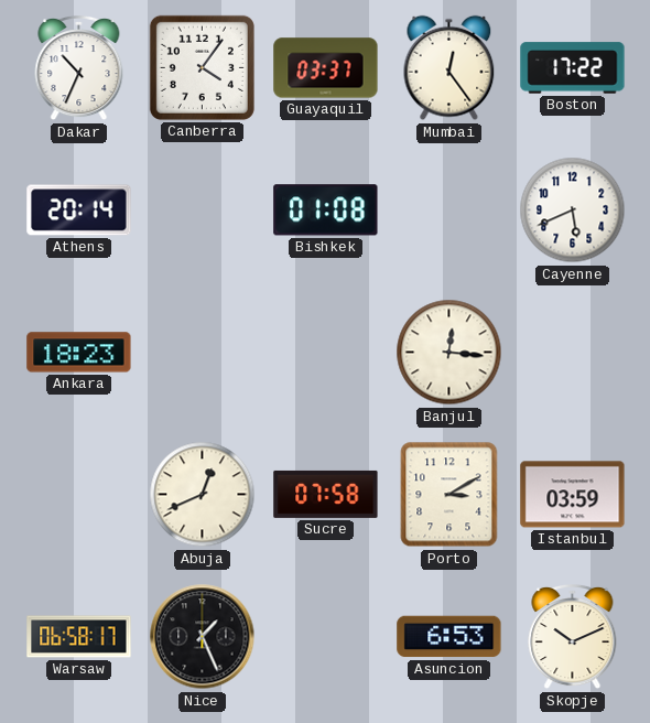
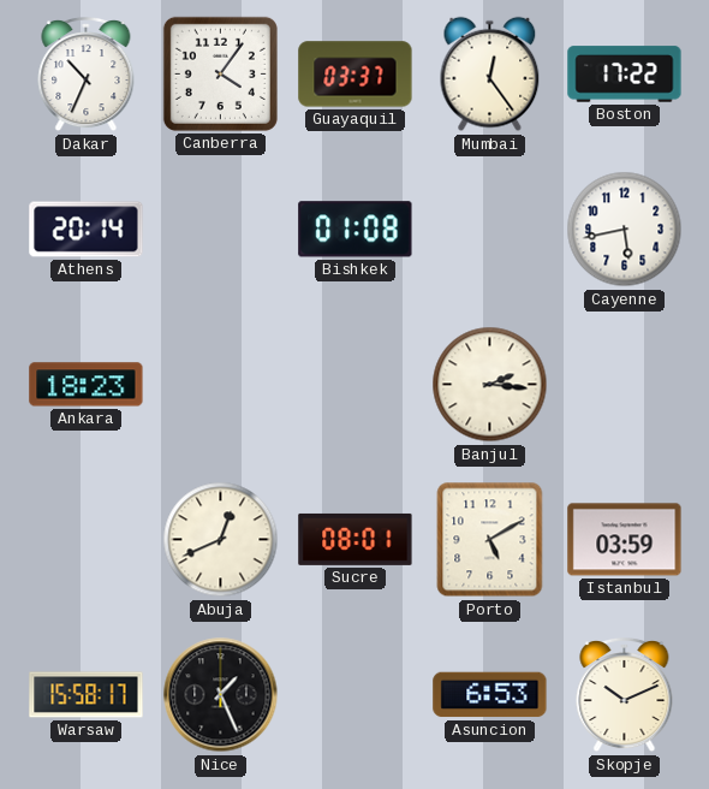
Cayenne: 5:41 -> 5:43
Banjul: 12:16 -> 2:16
Sucre: 07:58 -> 08:01
Porto: 3:10 -> 5:10
Warsaw: 06:58 -> 15:58
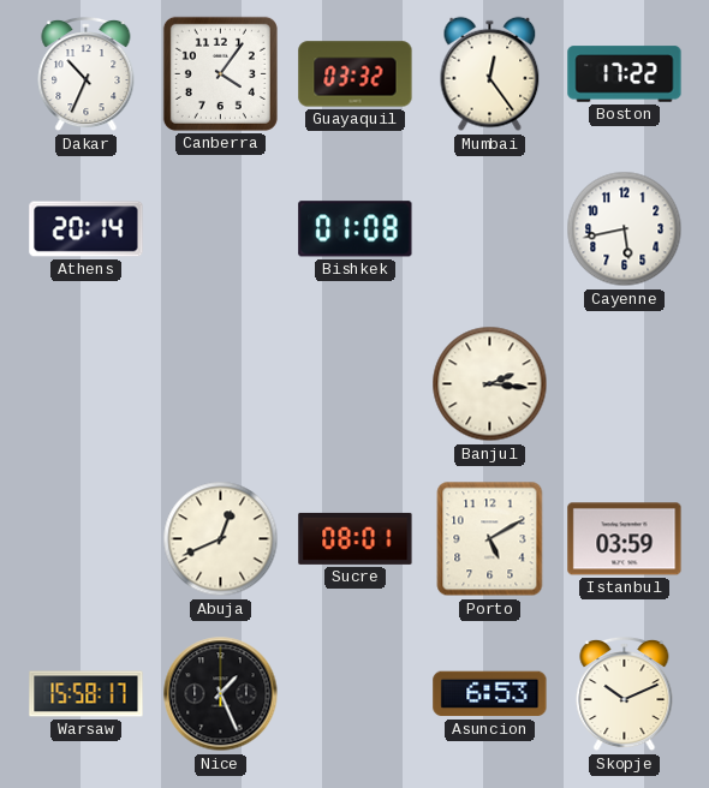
Guayaquil: 03:37 -> 03:32
Ankara: 18:23 -> none
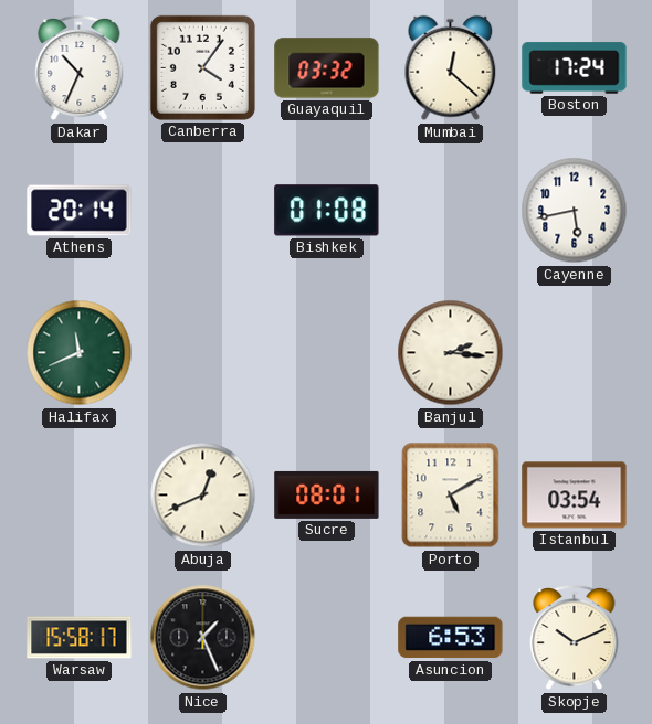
Mumbai: 12:24 -> 12:22
Boston: 17:22 -> 17:24
Halifax: none -> 11:41
Istanbul: 03:59 -> 03:54
